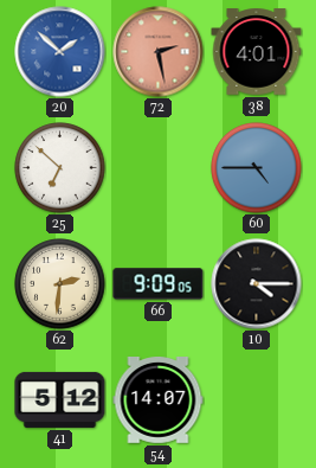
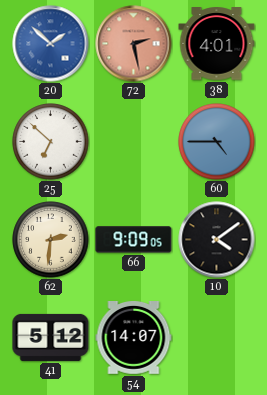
10: 4:15 -> 4:09
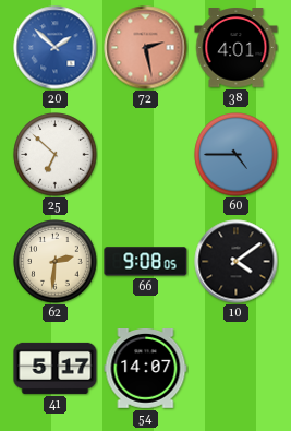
66: 9:09 -> 9:08
41: 5:12 -> 5:17
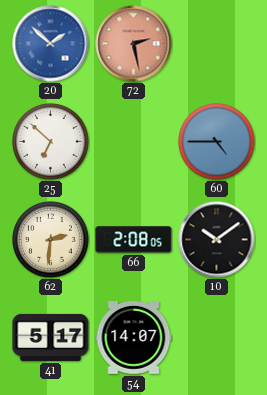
38: 4:01 -> none
66: 9:08 -> 2:08
10: 4:09 -> 10:09
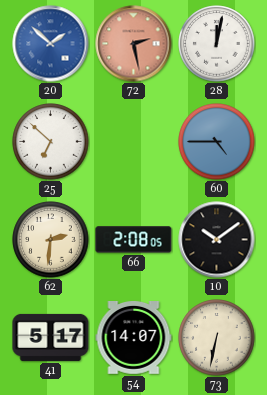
28: none -> 12:02
73: none -> 6:32
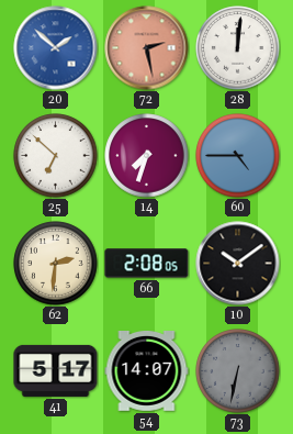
28: 12:02 -> 12:01
14: none -> 7:33
73 dial: cream -> grey
